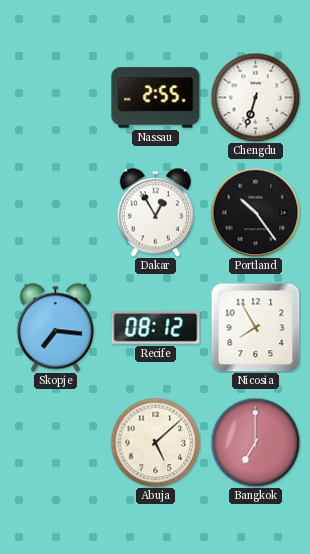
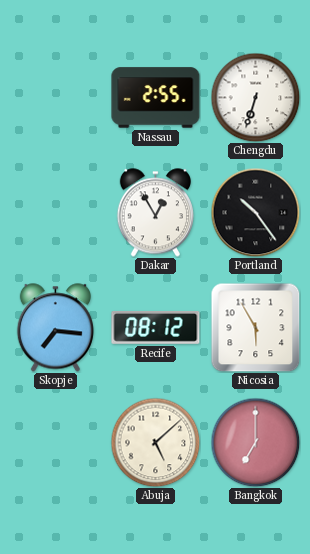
Nicosia: 7:55 -> 5:55
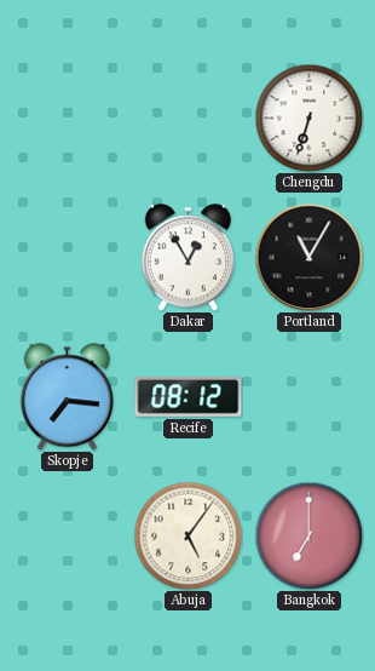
Nassau: 2:55 -> none
Portland: 10:24 -> 11:05
Nicosia: 5:55 -> none
Abuja: 5:08 -> 5:06
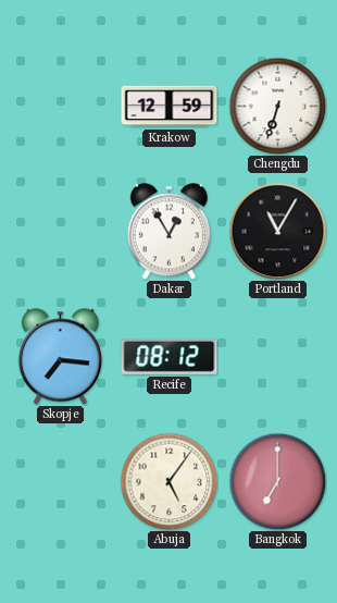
Krakow: none -> 12:59
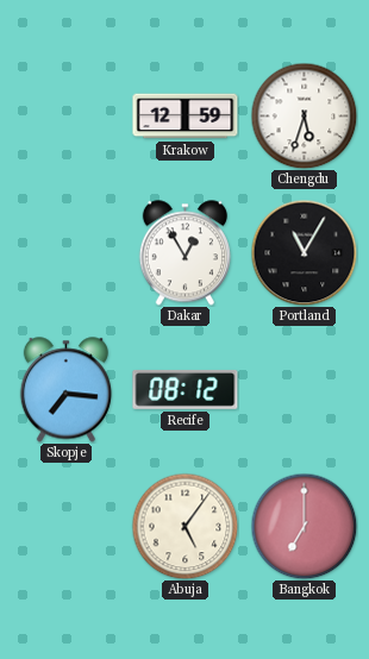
Chengdu: 6:33 -> 5:33
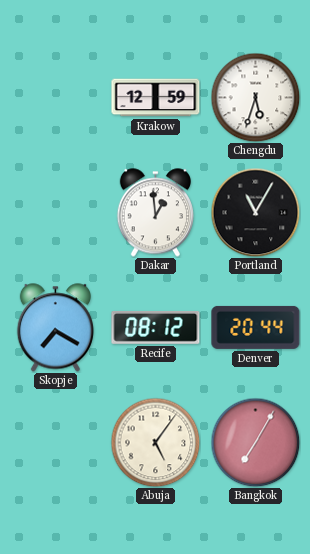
Dakar: 12:55 -> 12:59
Skopje: 7:16 -> 7:20
Denver: none -> 20:44
Bangkok: 7:00 -> 7:05
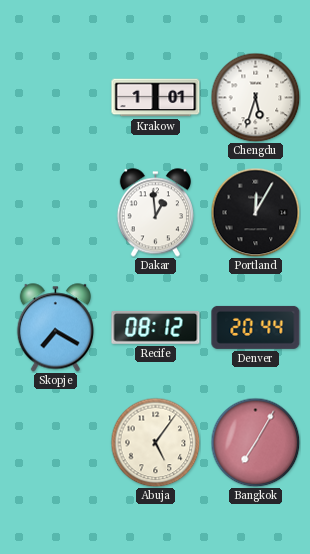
Krakow: 12:59 -> 1:01
Portland: 11:05 -> 12:05
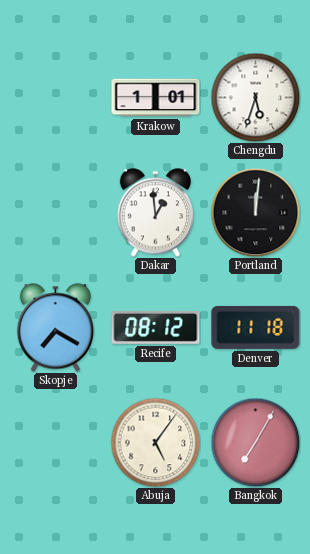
Portland: 12:05 -> 12:01
Denver: 20:44 -> 11:18
